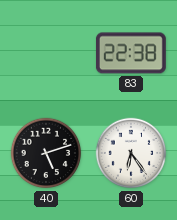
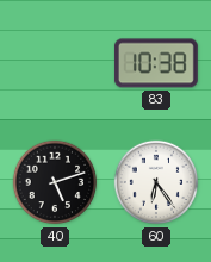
83: 22:38 -> 10:38
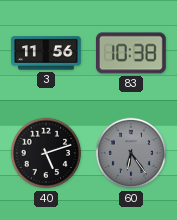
3: none -> 11:56
60 dial: white -> grey
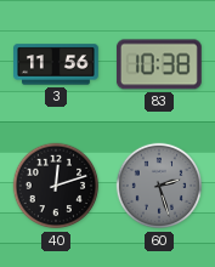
40: 5:12 -> 12:12
60: 6:24 -> 2:27
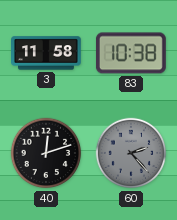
3: 11:56 -> 11:58
60: 2:27 -> 2:23
